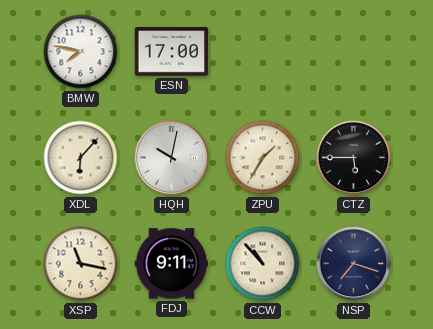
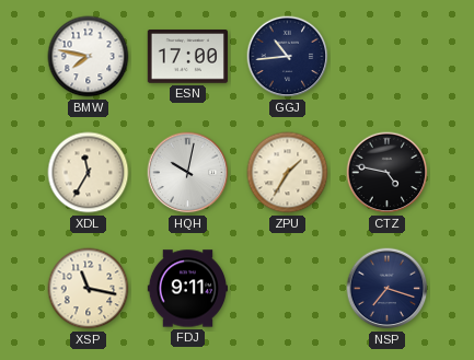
GGJ: none -> 10:44
XDL: 6:07 -> 11:35
CTZ: 5:45 -> 4:47
CCW: 10:53 -> none
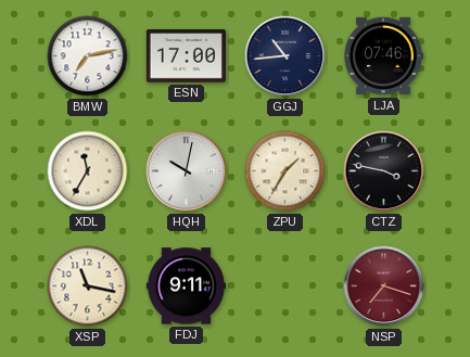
BMW: 7:47 -> 7:13
LJA: none -> 07:46
CTZ: 4:47 -> 3:47
NSP dial: navy -> burgundy
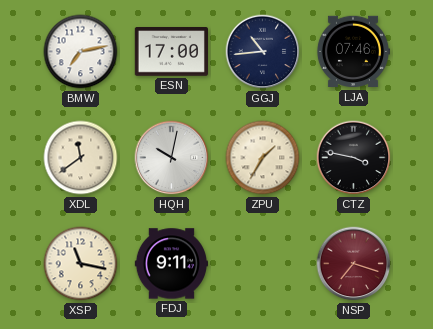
XDL: 11:35 -> 11:39
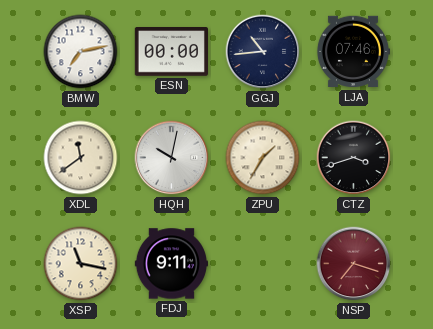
ESN: 17:00 -> 00:00
CTZ: 3:47 -> 3:42
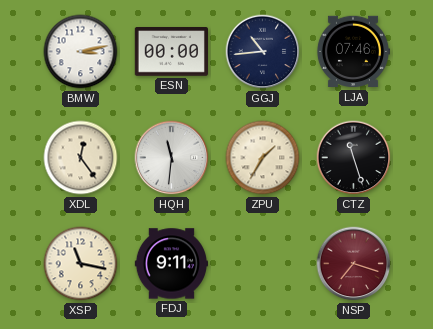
BMW: 7:13 -> 3:13
XDL: 11:39 -> 12:24
HQH: 10:02 -> 11:31
CTZ: 3:42 -> 11:27
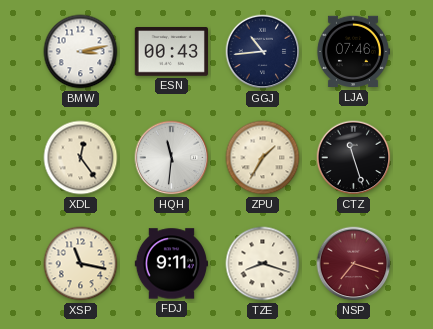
ESN: 00:00 -> 00:43
TZE: none -> 8:18
